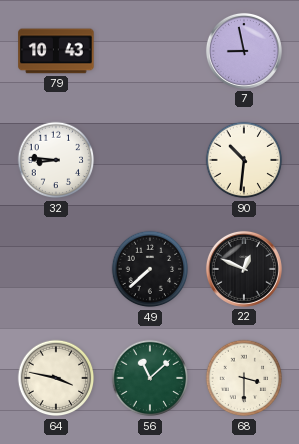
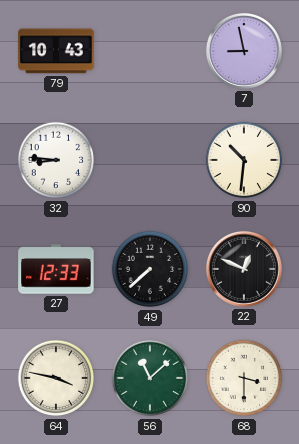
27: none -> 12:33
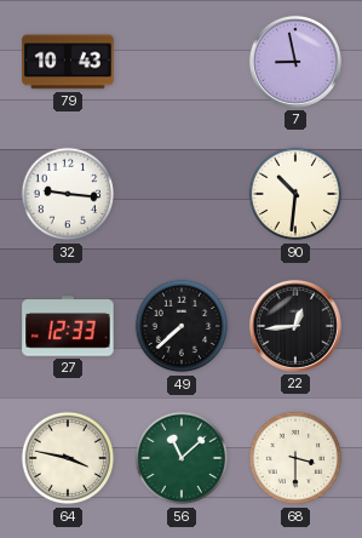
32: 8:46 -> 9:16
22: 12:49 -> 12:44
